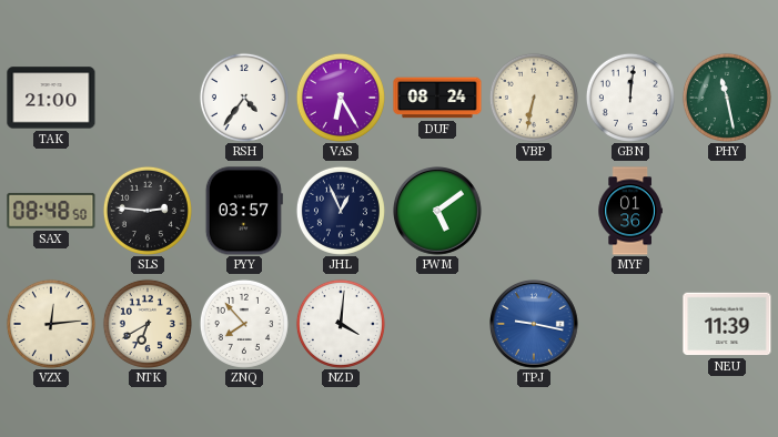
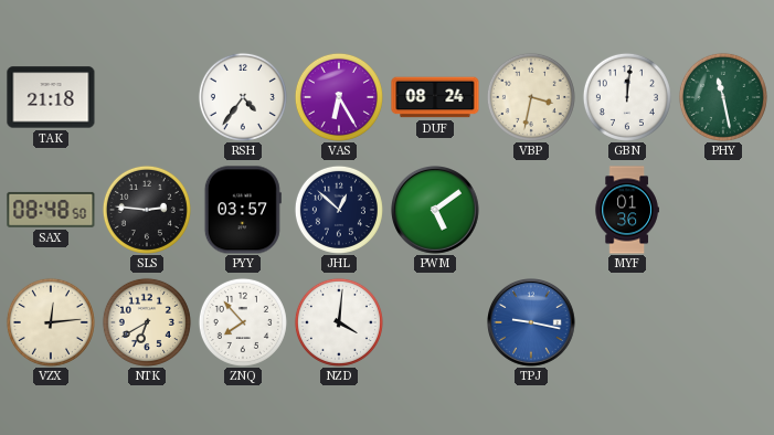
TAK: 21:00 -> 21:18
VBP: 6:32 -> 3:32
JHL: 12:56 -> 12:52
NEU: 11:39 -> none
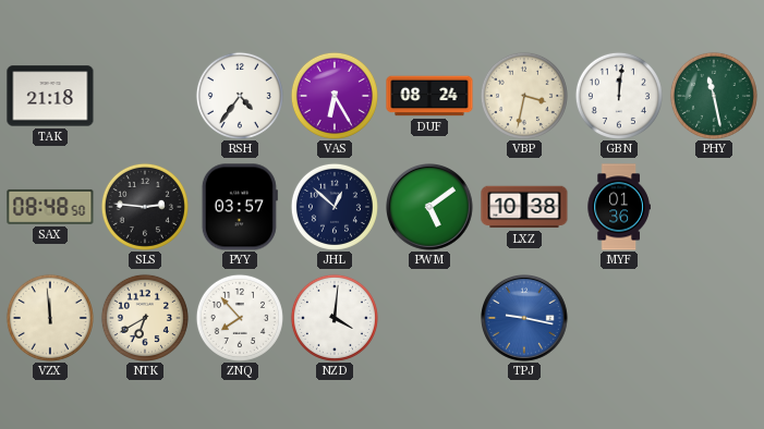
LXZ: none -> 10:38
VZX: 12:14 -> 11:59
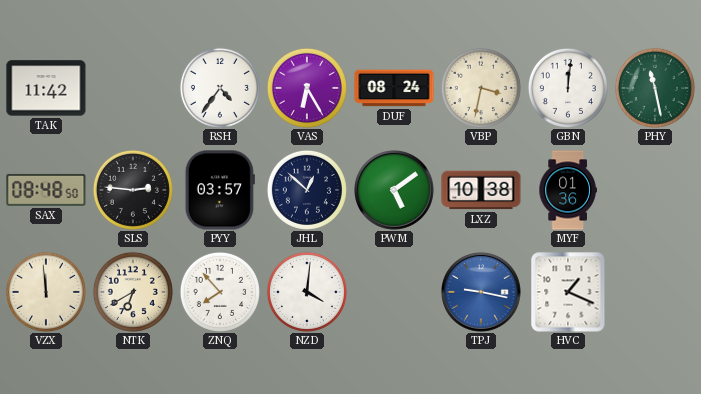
TAK: 21:18 -> 11:42
HVC: none -> 1:19
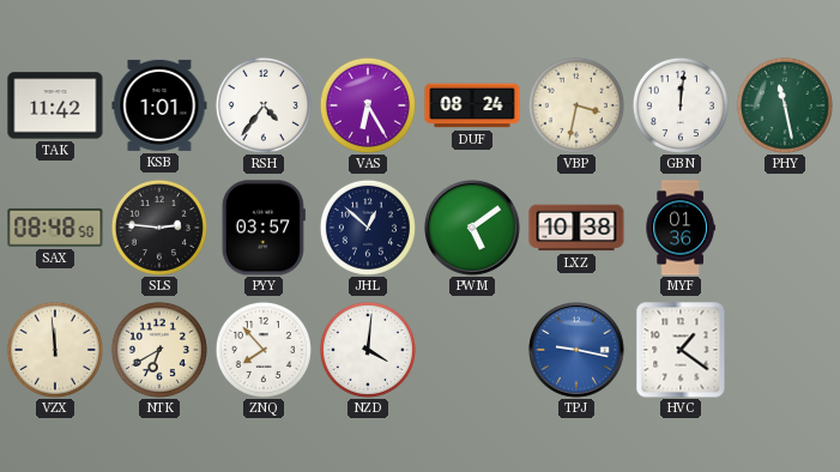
KSB: none -> 1:01
HVC: 1:19 -> 1:21
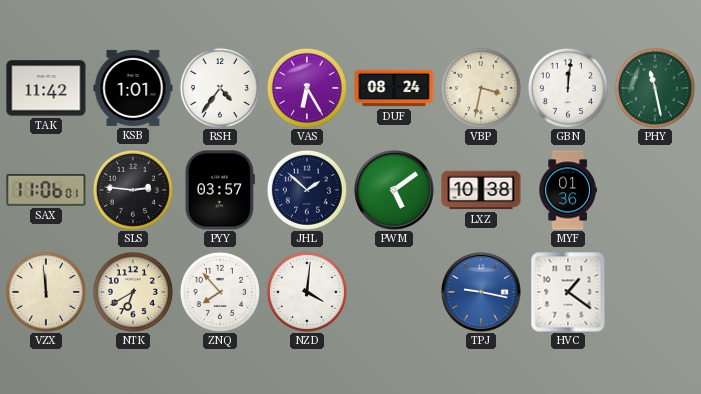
SAX: 08:48 -> 11:06
JHL: 12:52 -> 1:52
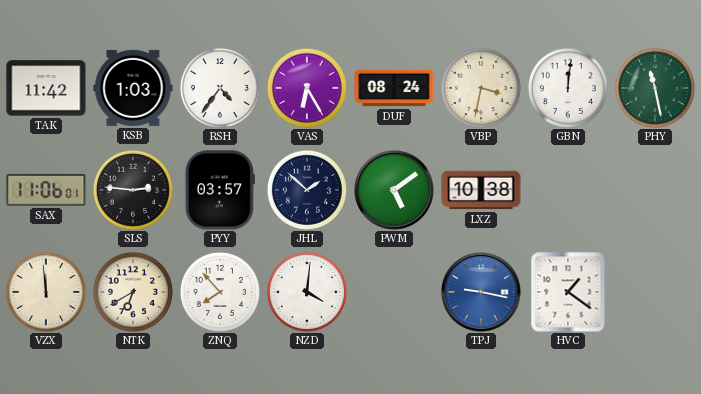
KSB: 1:01 -> 1:03
MYF: 01:36 -> none
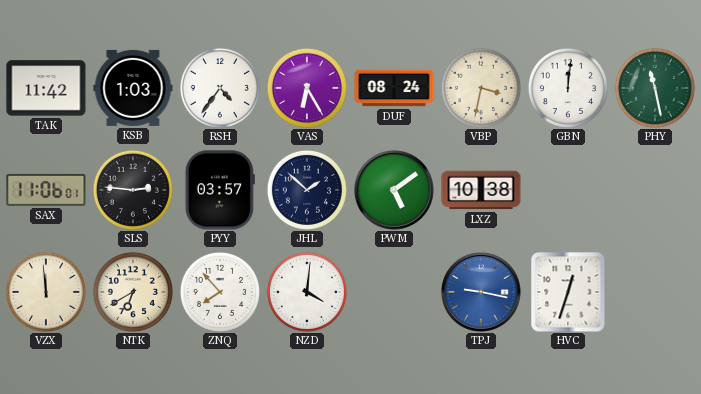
HVC: 1:21 -> 12:33
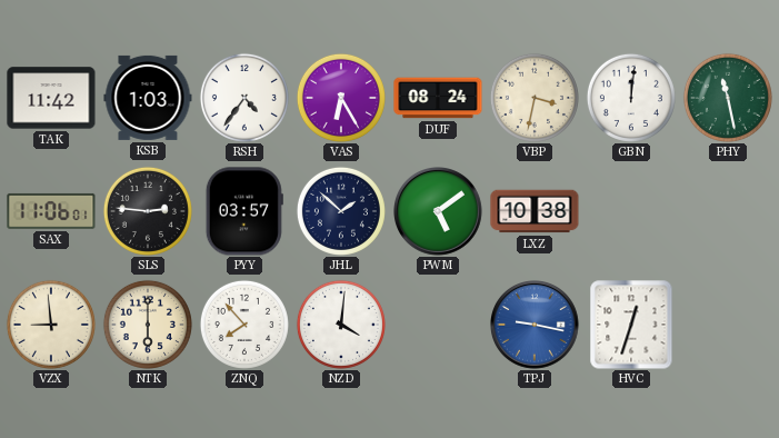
VZX: 11:59 -> 8:59
NTK: 6:40 -> 6:00
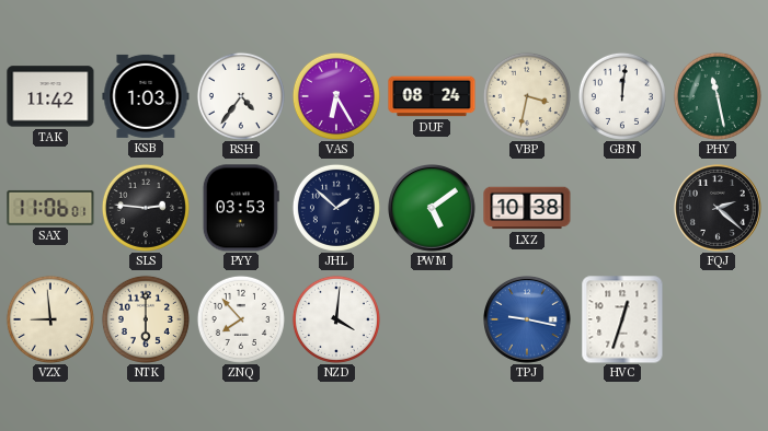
PYY: 03:57 -> 03:53
FQJ: none -> 2:22
